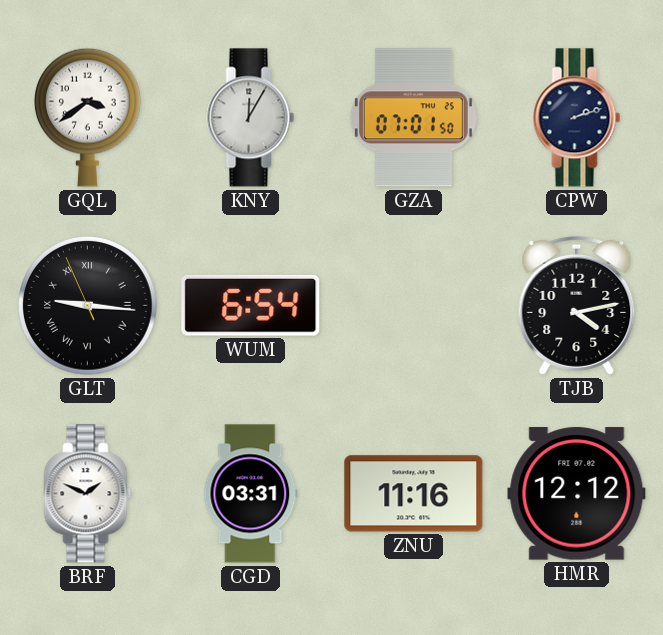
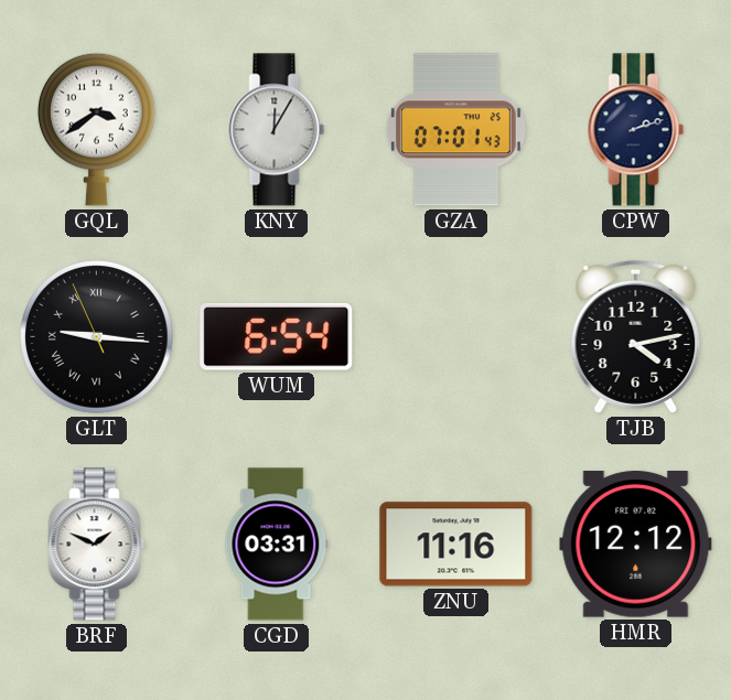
GZA: 07:01:50 -> 07:01:43
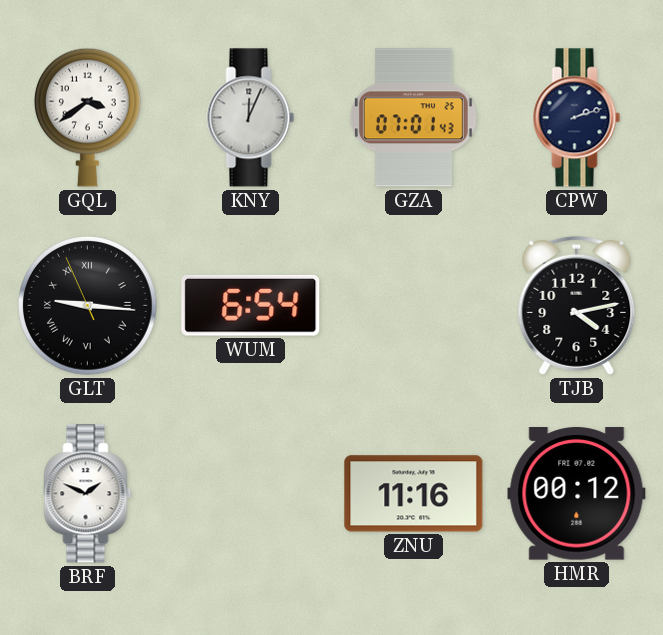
KNY: 12:05 -> 12:04
CGD: 03:31 -> none
HMR: 12:12 -> 00:12
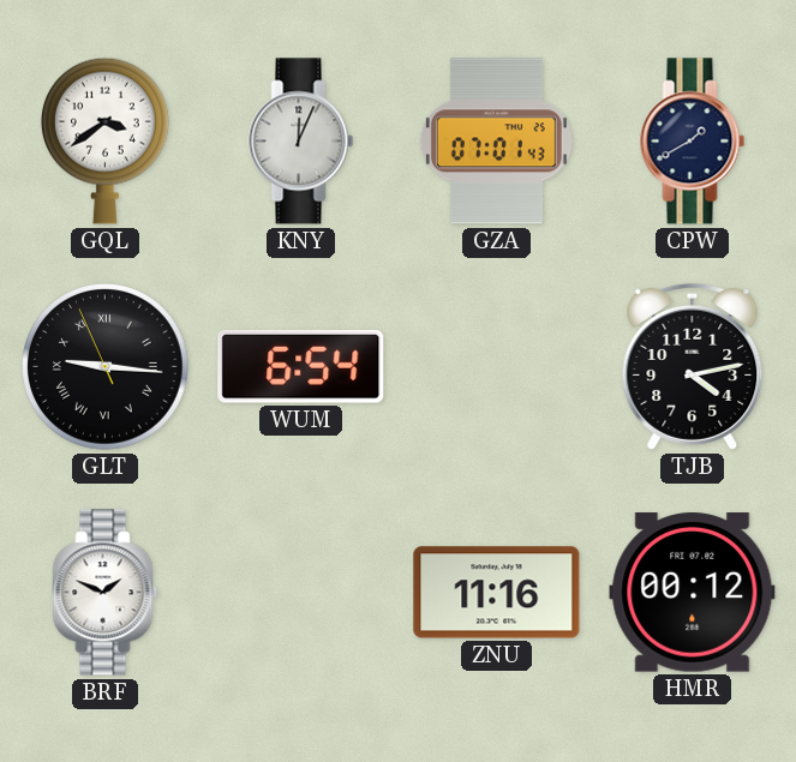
CPW: 2:12 -> 1:40
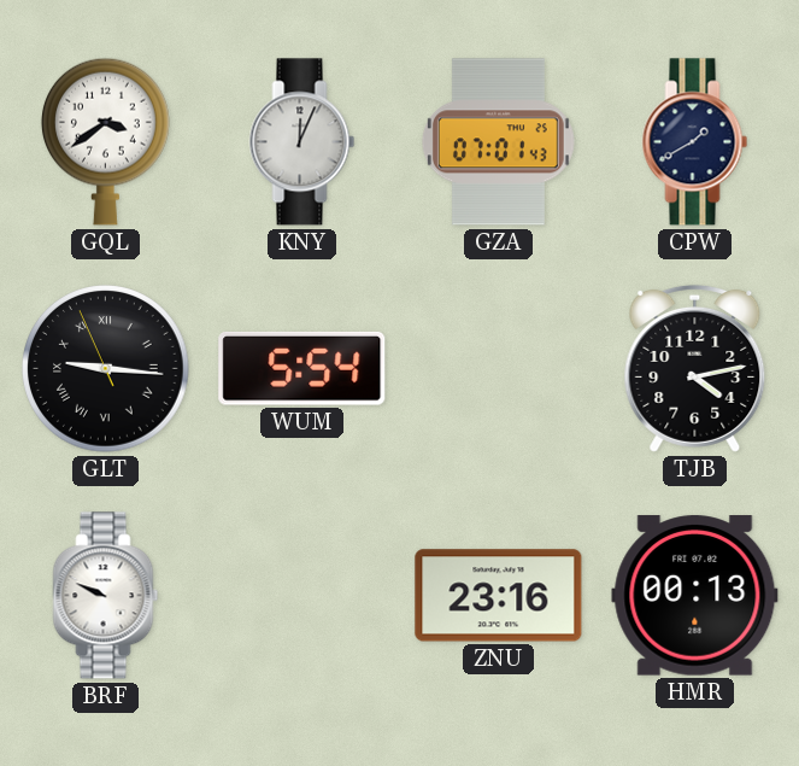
WUM: 6:54 -> 5:54
BRF: 1:49 -> 9:49
ZNU: 11:16 -> 23:16
HMR: 00:12 -> 00:13
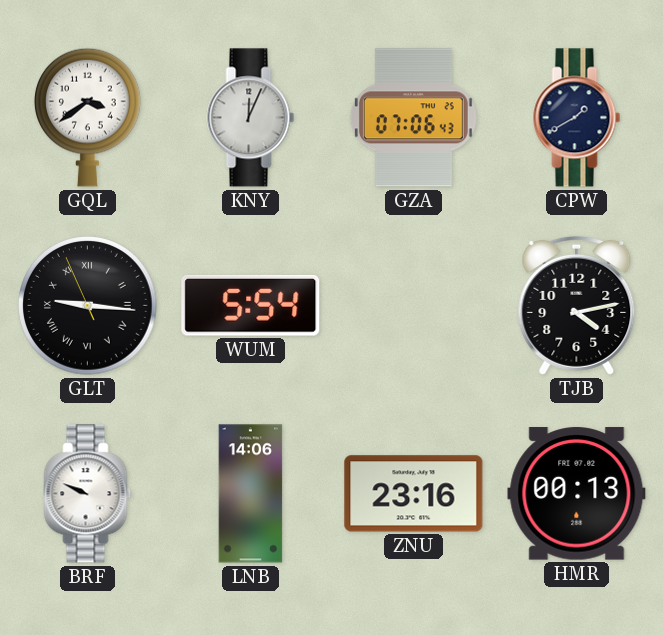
GZA: 07:01 -> 07:06
LNB: none -> 14:06
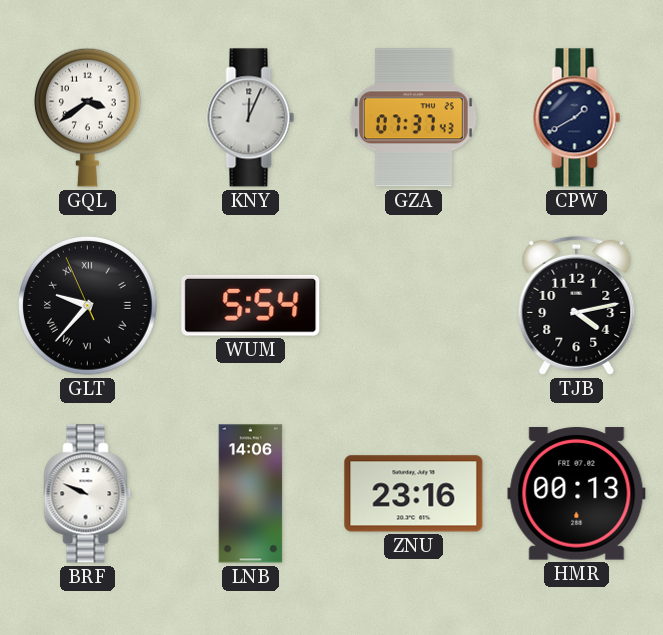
GZA: 07:06 -> 07:37
GLT: 9:15 -> 9:36
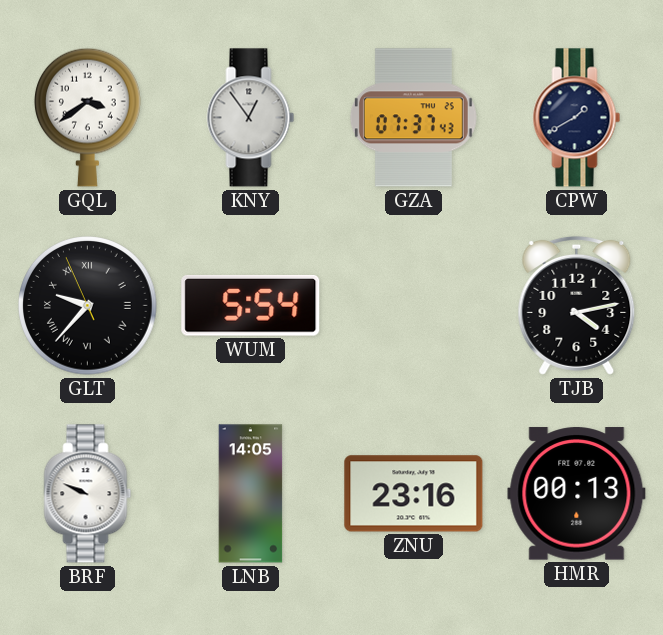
KNY: 12:04 -> 12:54
LNB: 14:06 -> 14:05
